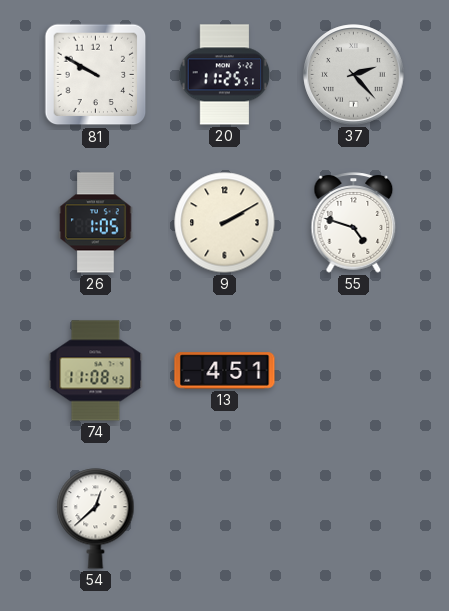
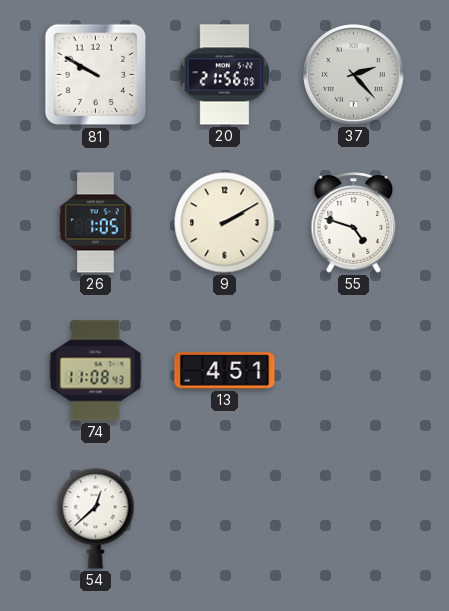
20: 11:25 -> 21:56
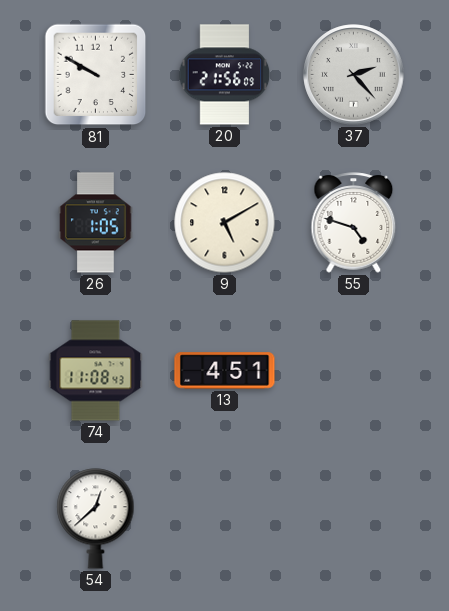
9: 2:10 -> 5:10
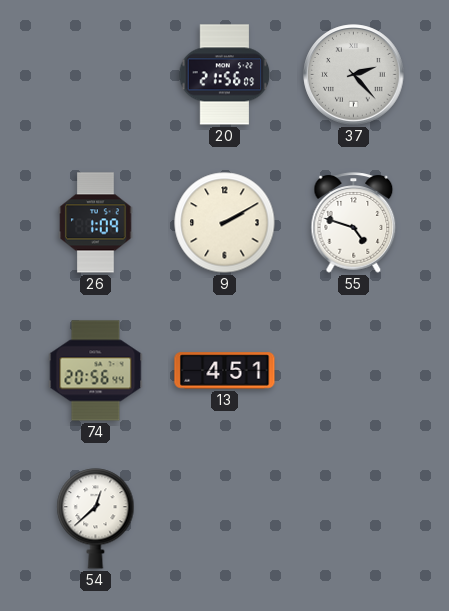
81: 9:50 -> none
26: 1:05 -> 1:09
9: 5:10 -> 2:10
74: 11:08 -> 20:56
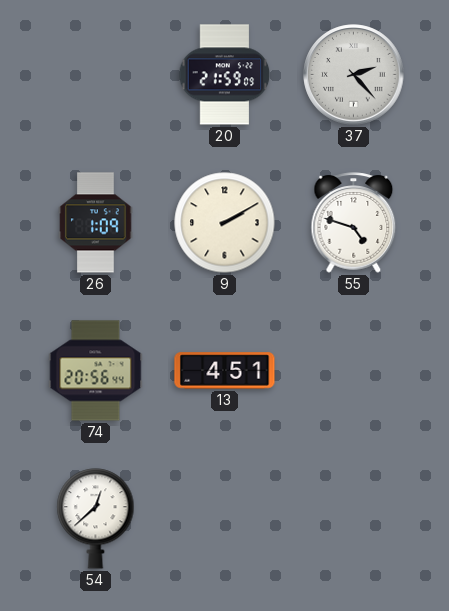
20: 21:56 -> 21:59
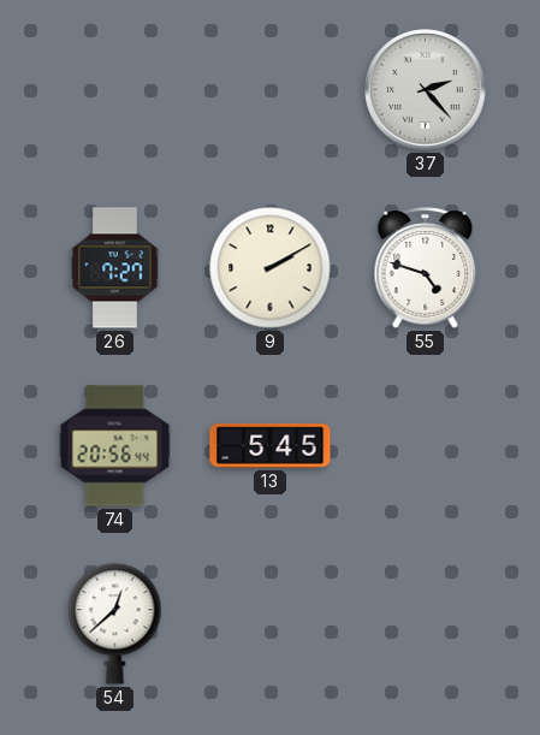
20: 21:59 -> none
26: 1:09 -> 7:27
13: 4:51 -> 5:45
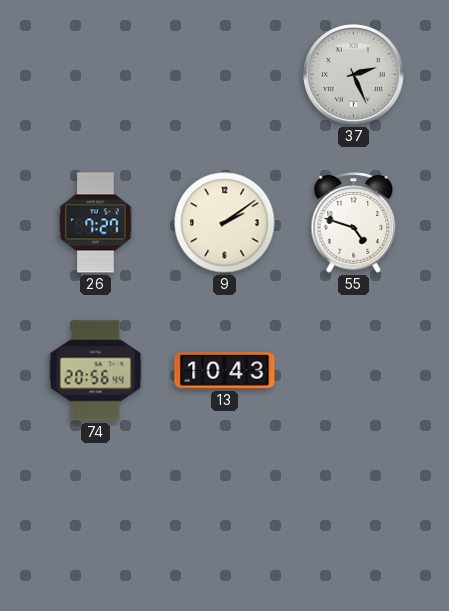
37: 2:23 -> 2:26
9: 2:10 -> 2:09
13: 5:45 -> 10:43
54: 12:38 -> none
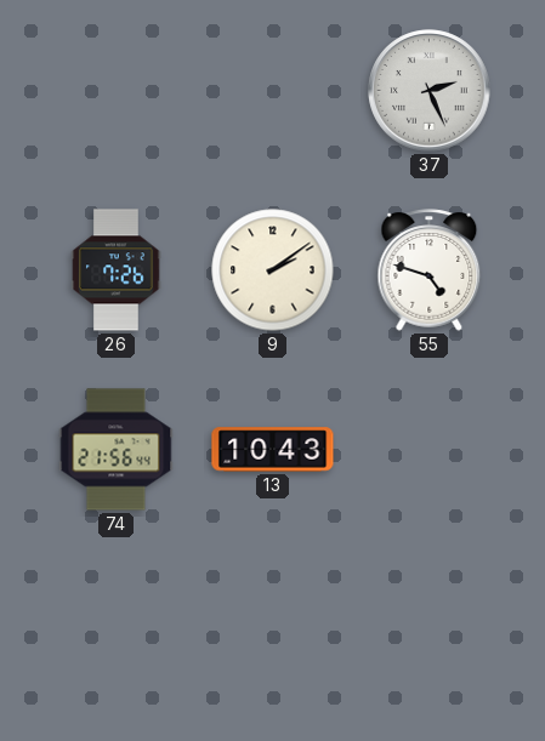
26: 7:27 -> 7:26
74: 20:56 -> 21:56
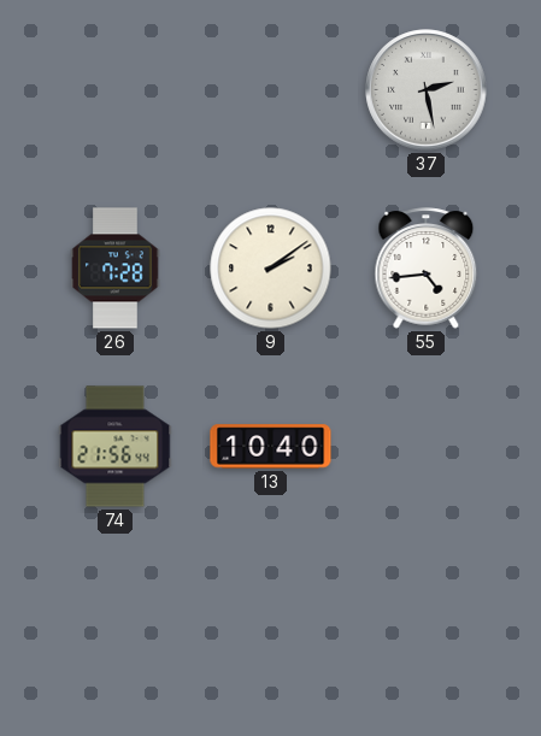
37: 2:26 -> 2:28
26: 7:26 -> 7:28
55: 4:48 -> 4:44
13: 10:43 -> 10:40
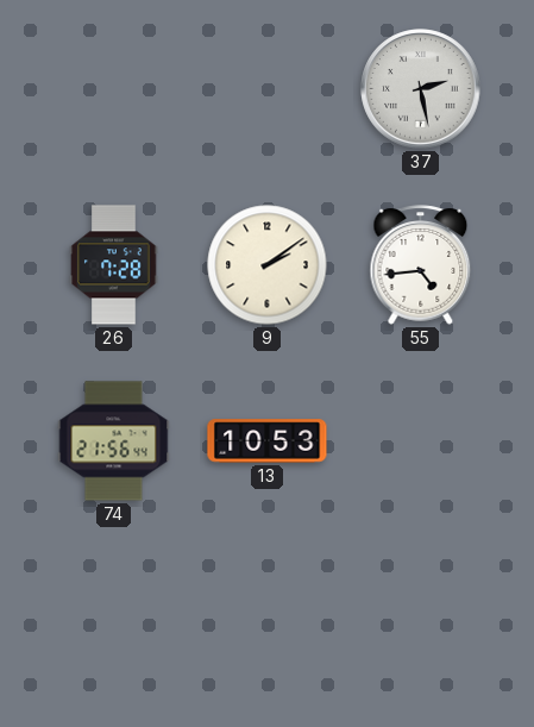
13: 10:40 -> 10:53
